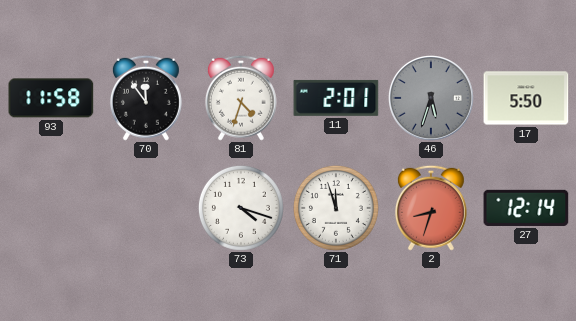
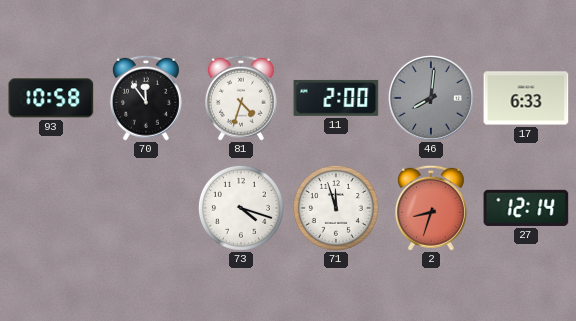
93: 11:58 -> 10:58
11: 2:01 -> 2:00
46: 5:33 -> 8:01
17: 5:50 -> 6:33
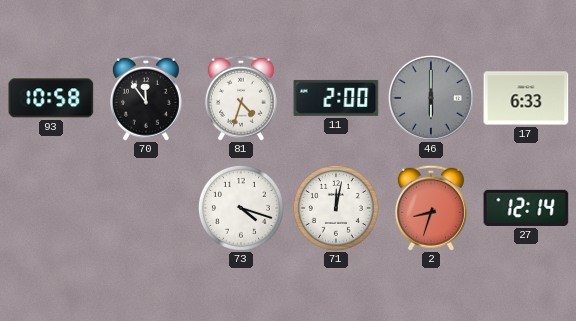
46: 8:01 -> 6:00
71: 11:57 -> 12:02
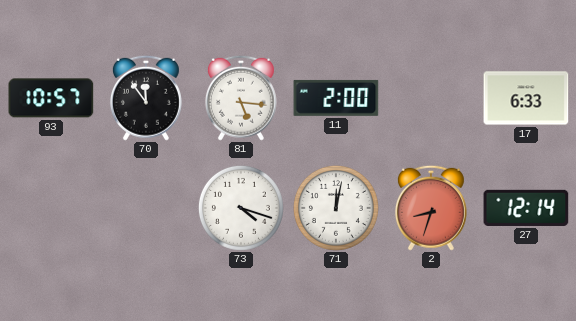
93: 10:58 -> 10:57
81: 4:33 -> 5:16
46: 6:00 -> none
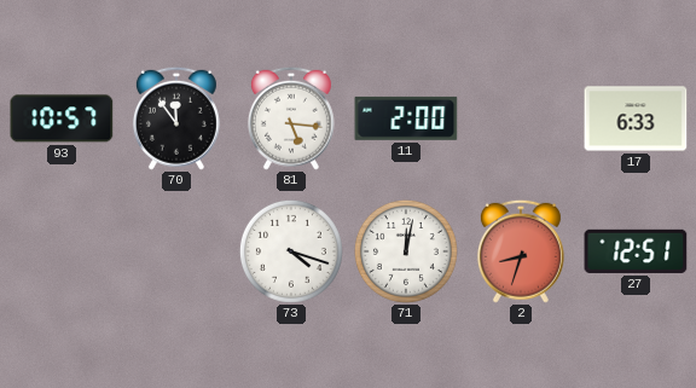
27: 12:14 -> 12:51
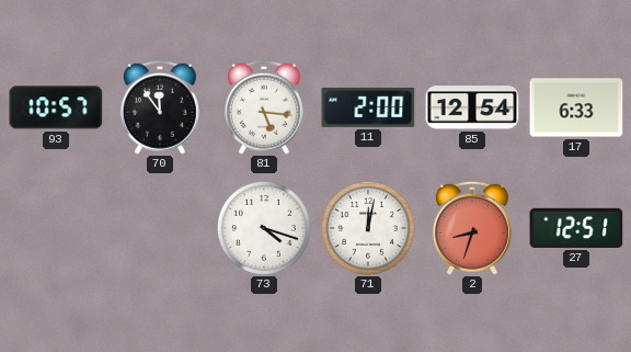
85: none -> 12:54
